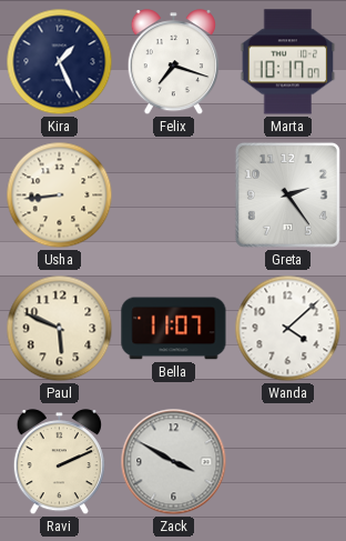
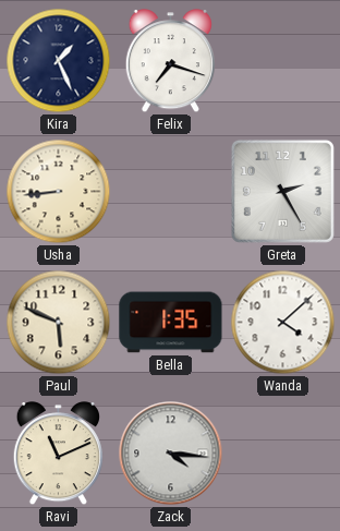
Marta: 10:17 -> none
Greta: 2:24 -> 2:25
Bella: 11:07 -> 1:35
Ravi: 2:11 -> 11:11
Zack: 3:50 -> 4:16
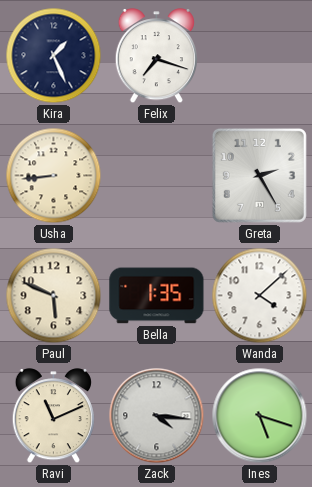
Ines: none -> 5:18
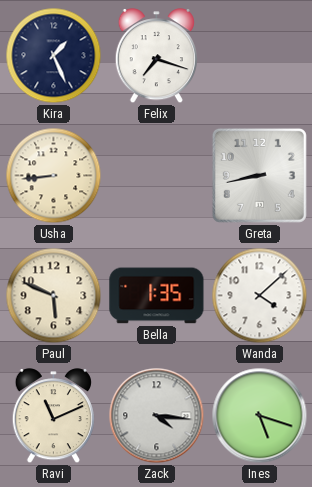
Greta: 2:25 -> 8:43
